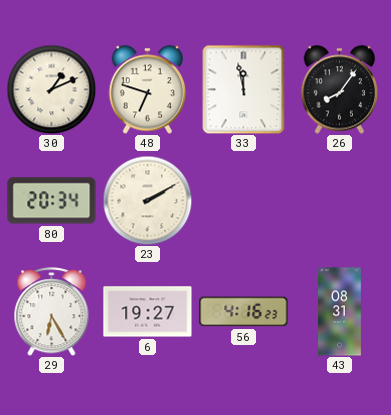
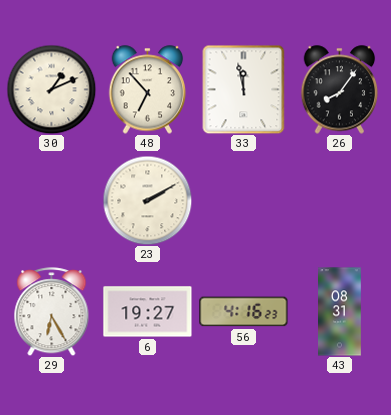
48: 6:48 -> 6:53
80: 20:34 -> none
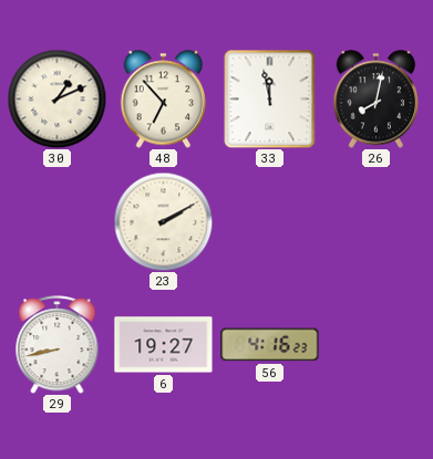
26: 8:06 -> 8:02
29: 6:25 -> 8:43
43: 08:31 -> none
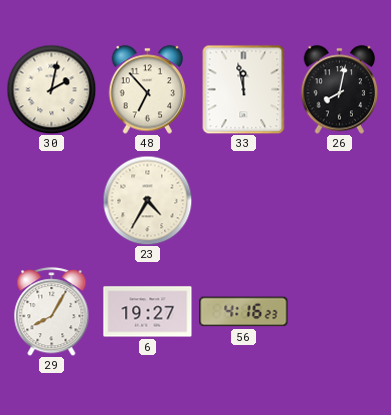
30: 1:11 -> 2:02
23: 2:10 -> 4:35
29: 8:43 -> 8:05
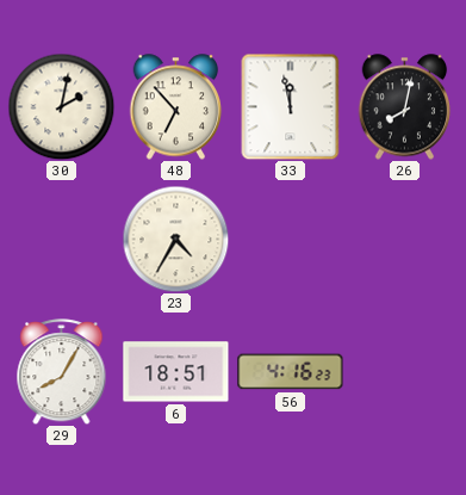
6: 19:27 -> 18:51
